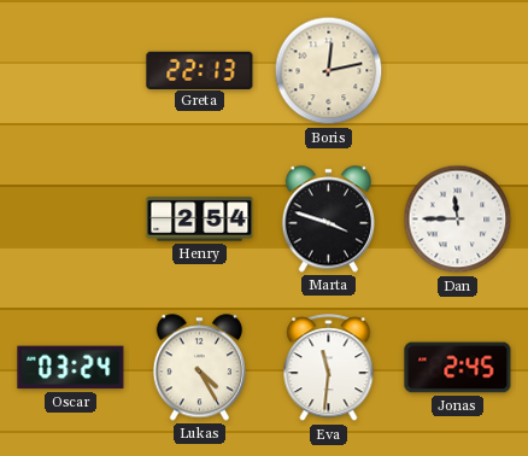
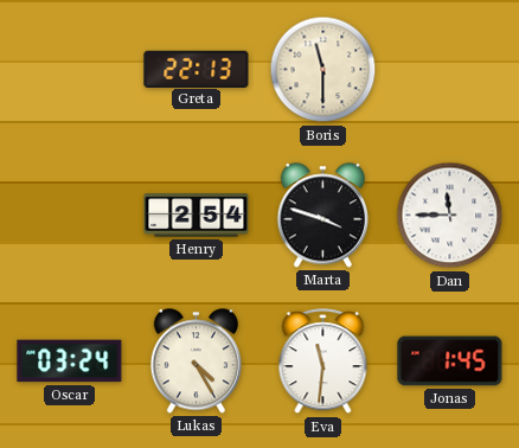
Boris: 12:13 -> 11:30
Jonas: 2:45 -> 1:45
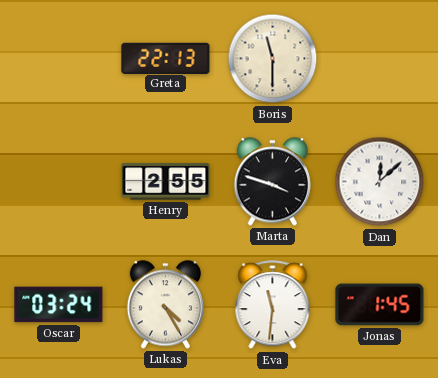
Henry: 2:54 -> 2:55
Dan: 11:45 -> 12:08
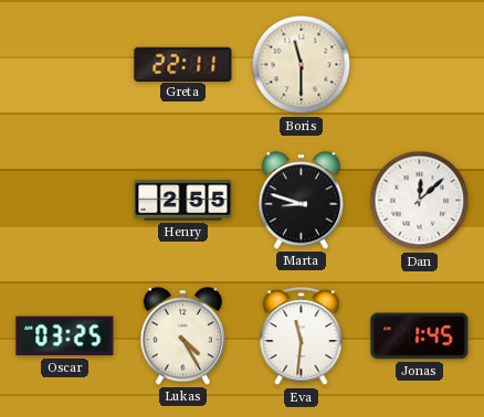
Greta: 22:13 -> 22:11
Marta: 3:48 -> 8:48
Oscar: 03:24 -> 03:25
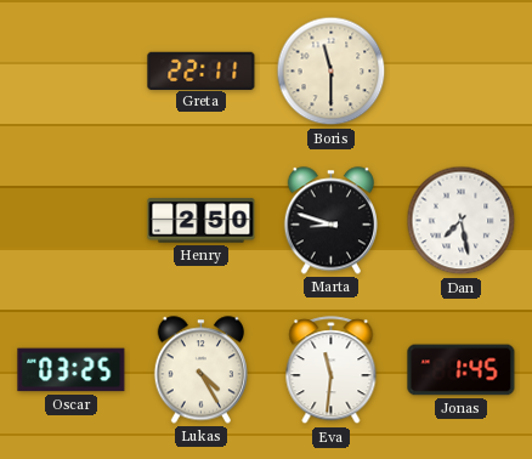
Henry: 2:55 -> 2:50
Dan: 12:08 -> 7:28
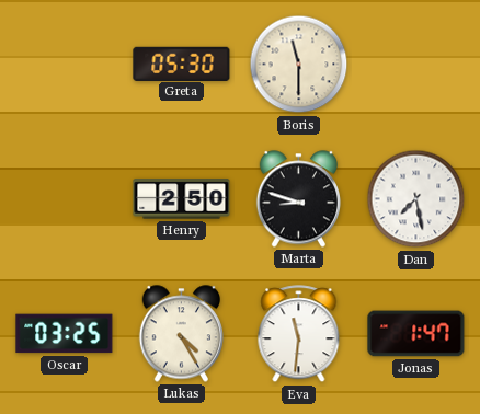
Greta: 22:11 -> 05:30
Jonas: 1:45 -> 1:47
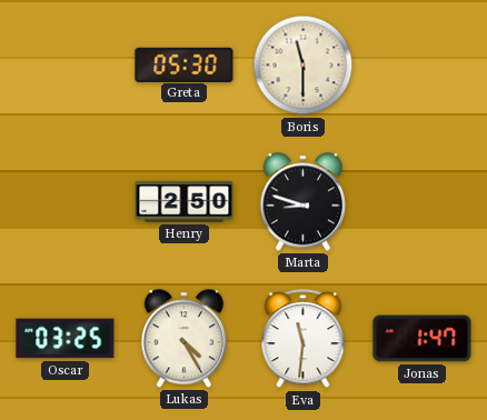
Dan: 7:28 -> none
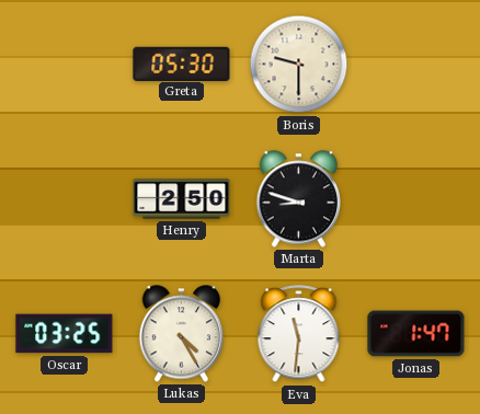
Boris: 11:30 -> 9:30
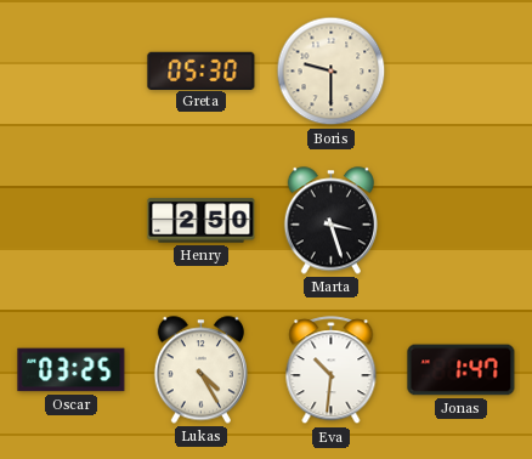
Marta: 8:48 -> 3:27
Eva: 11:31 -> 10:31
